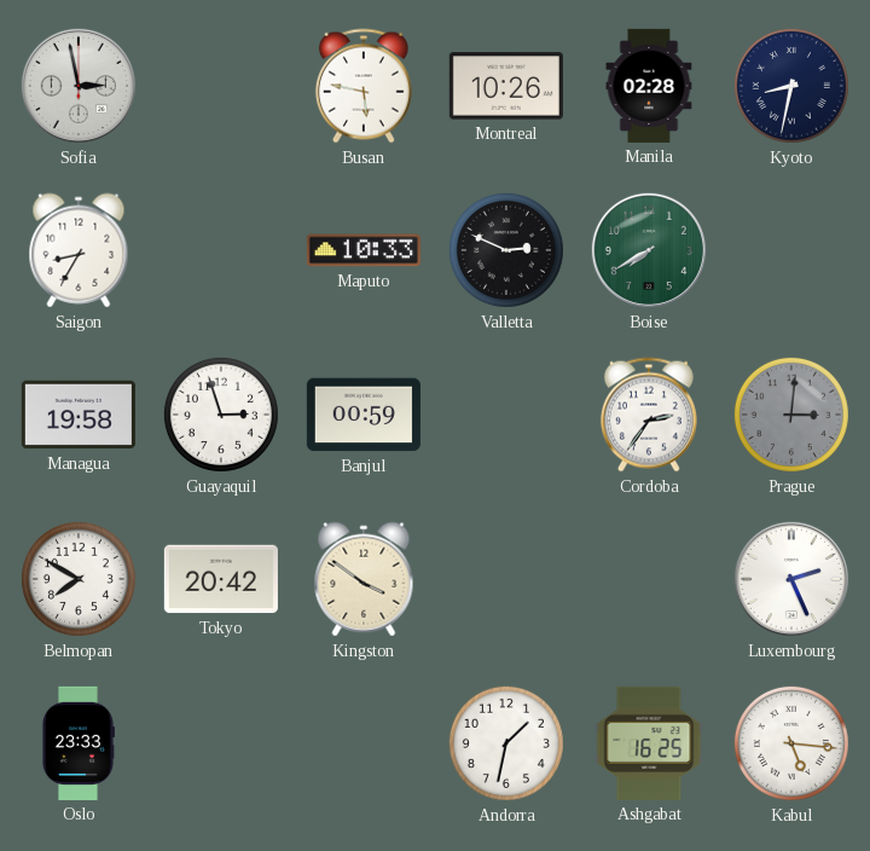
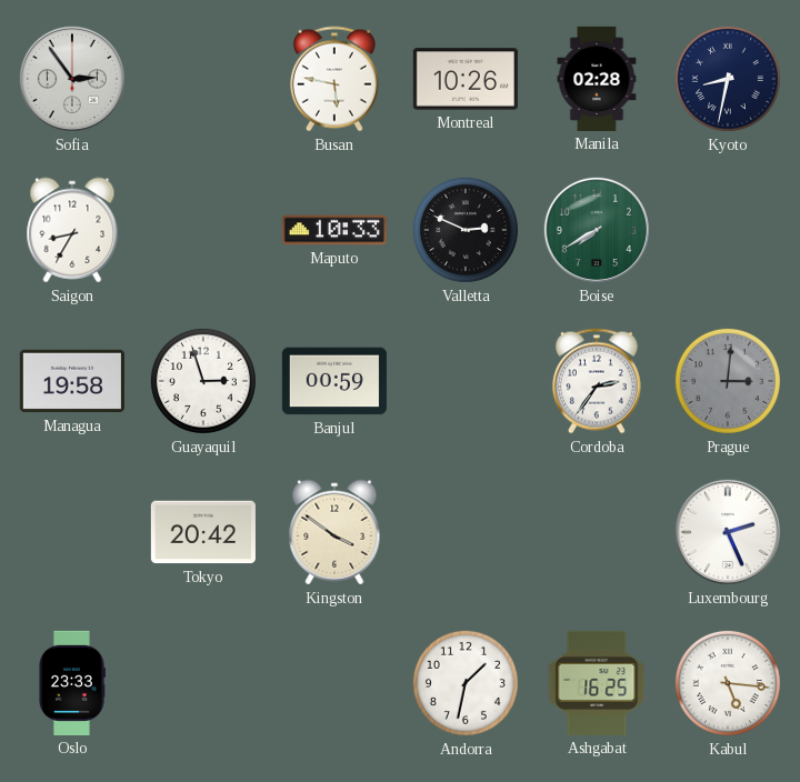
Sofia: 2:58 -> 2:54
Belmopan: 7:50 -> none
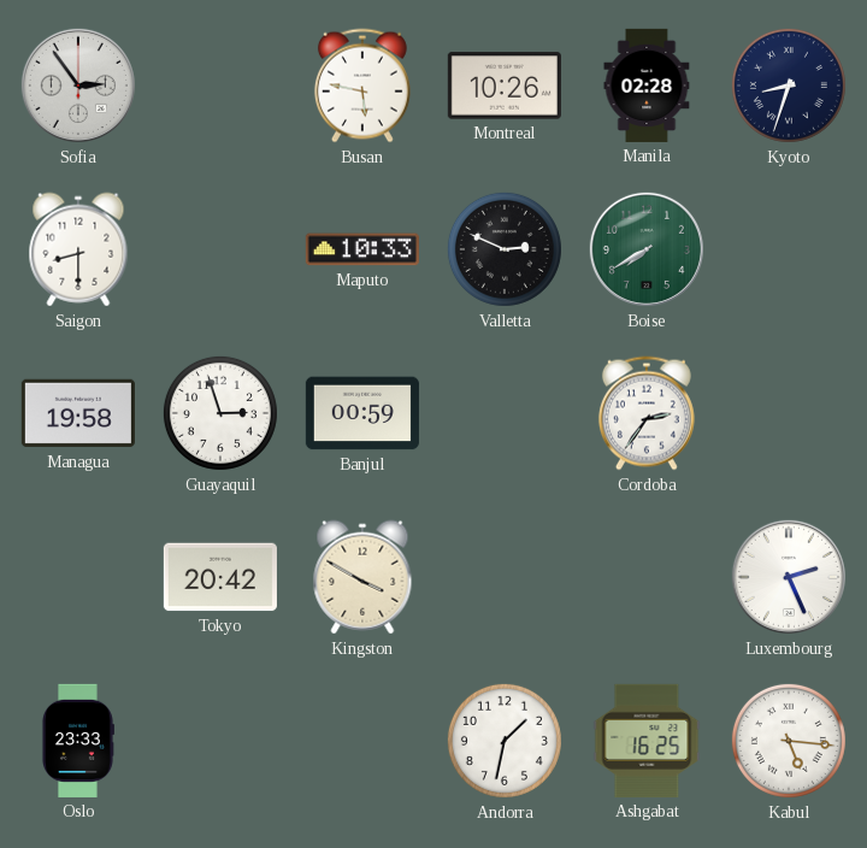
Kyoto: 8:32 -> 8:33
Saigon: 8:35 -> 8:30
Prague: 3:01 -> none
Kingston: 3:51 -> 3:50
